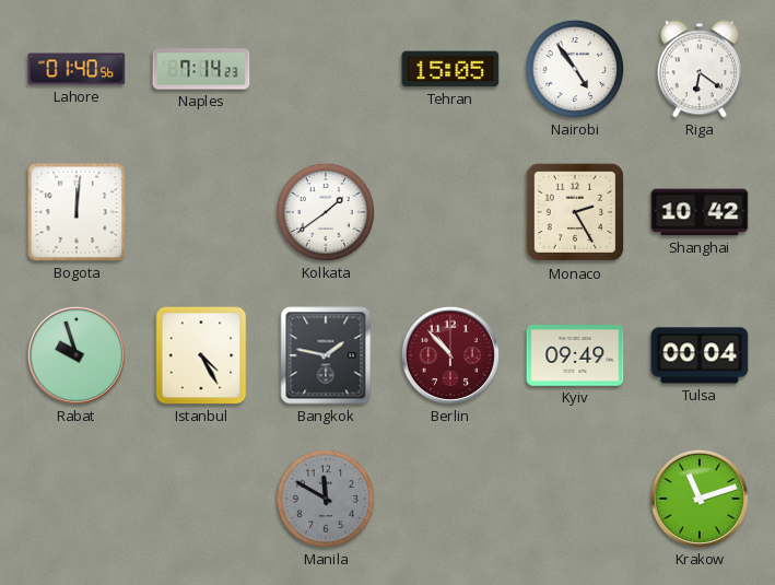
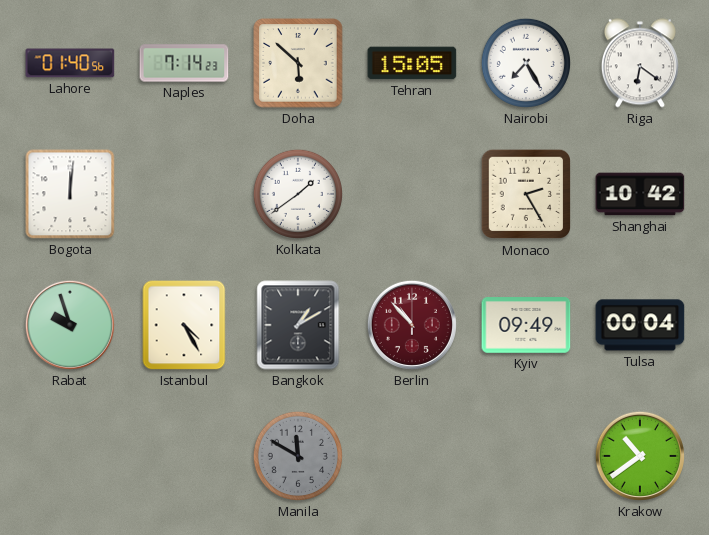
Doha: none -> 5:52
Nairobi: 4:54 -> 7:25
Bangkok: 1:47 -> 1:10
Krakow: 11:12 -> 10:39
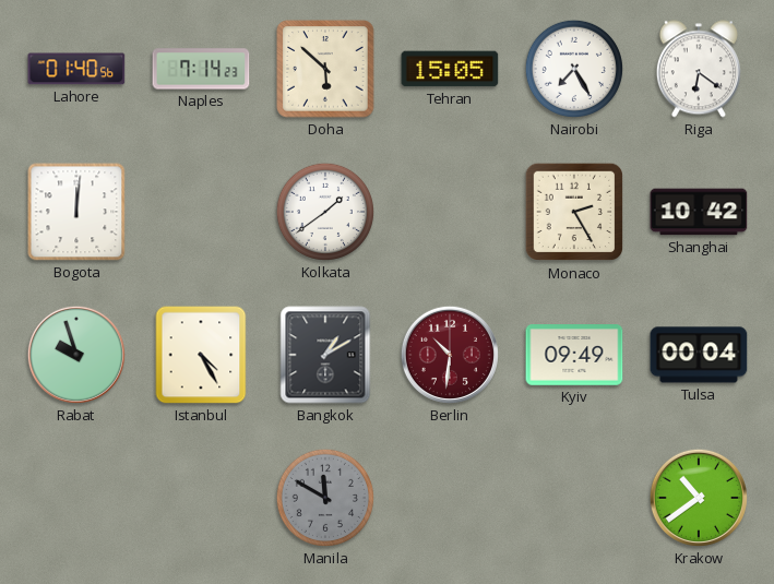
Berlin: 10:53 -> 10:31
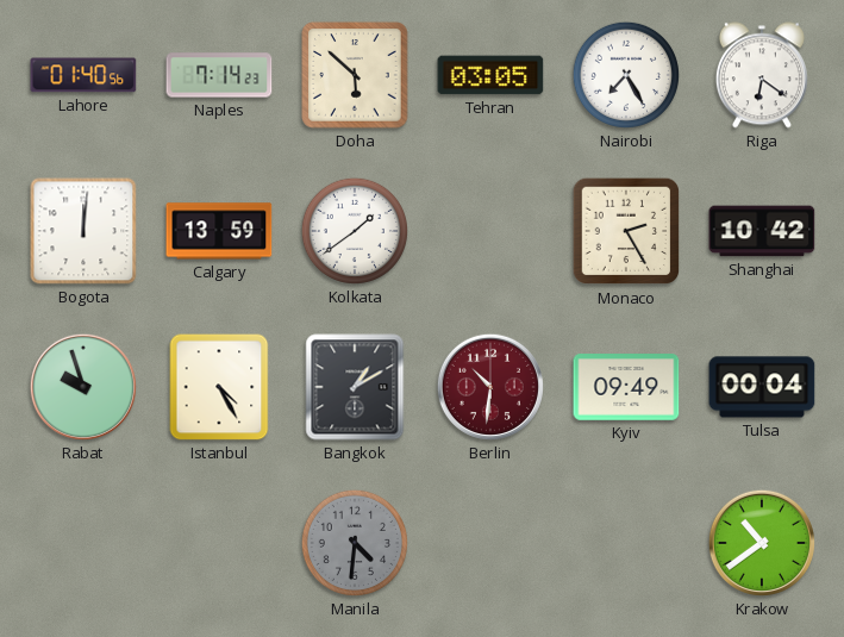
Tehran: 15:05 -> 03:05
Calgary: none -> 13:59
Manila: 11:50 -> 4:31
